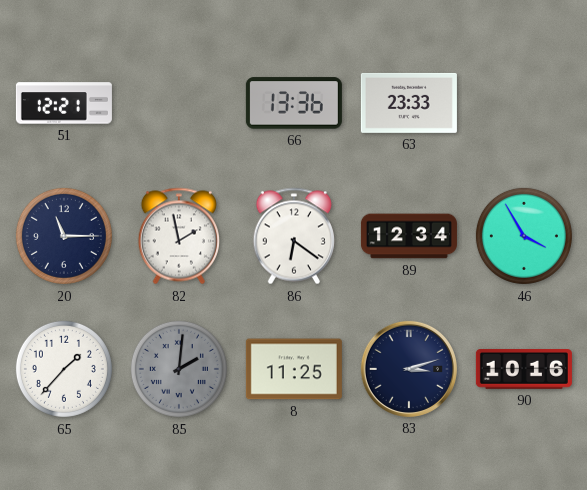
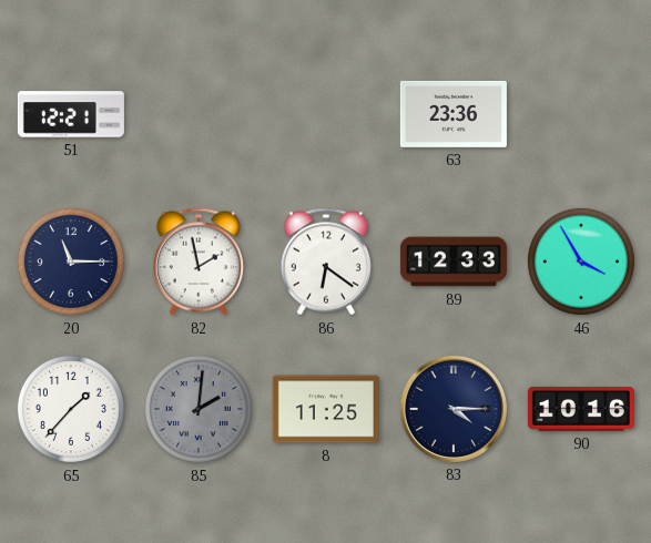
66: 13:36 -> none
63: 23:33 -> 23:36
89: 12:34 -> 12:33
83: 3:12 -> 4:15
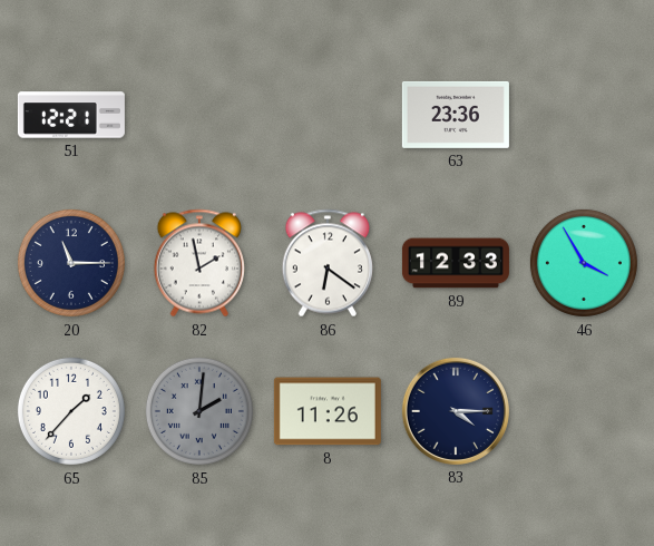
8: 11:25 -> 11:26
90: 10:16 -> none
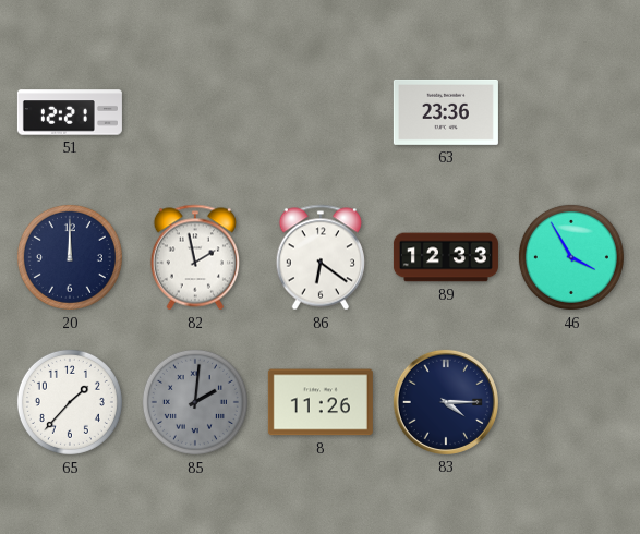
20: 11:15 -> 12:00
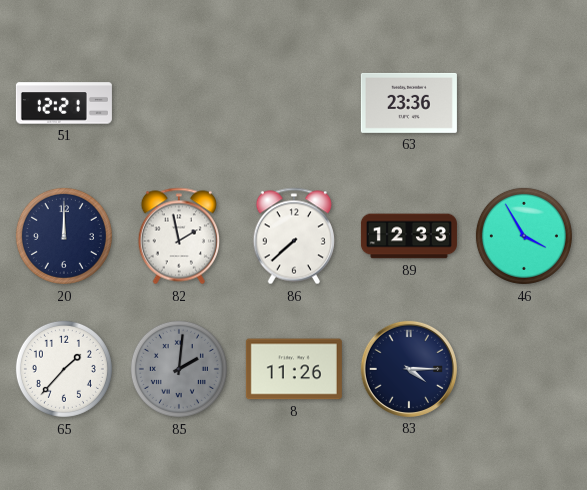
86: 6:21 -> 7:38
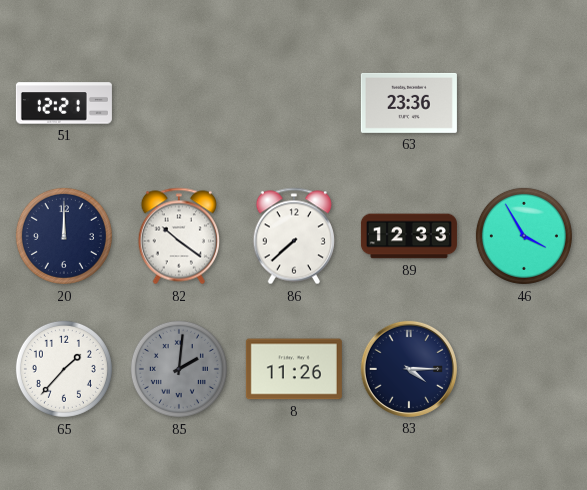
82: 1:58 -> 10:21
